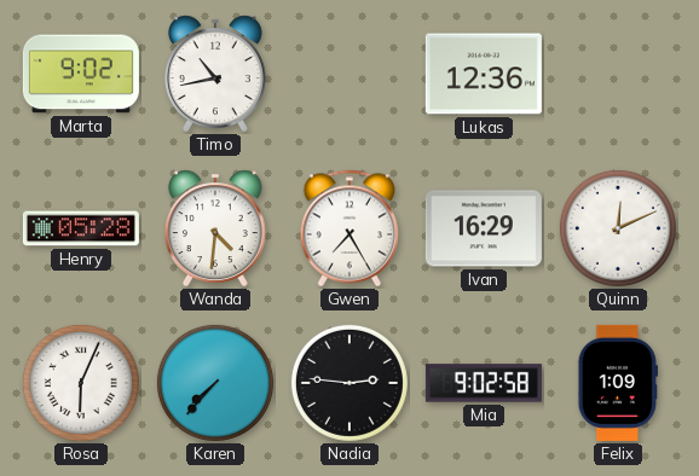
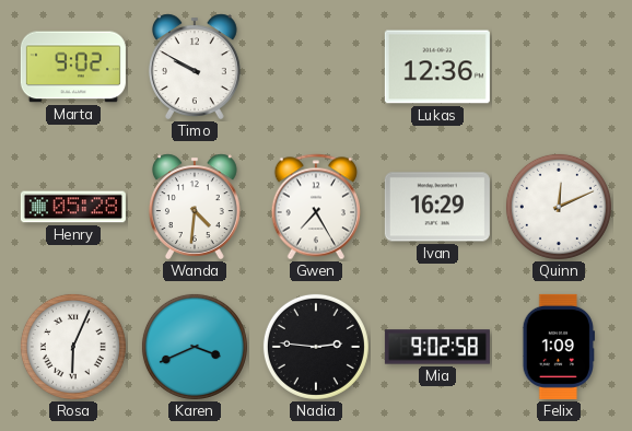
Timo: 10:43 -> 9:50
Karen: 7:37 -> 3:41
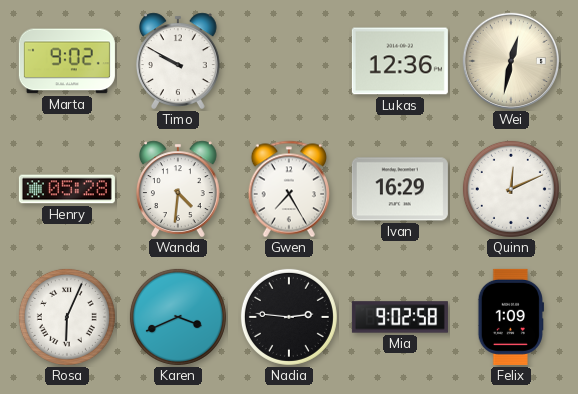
Wei: none -> 12:32
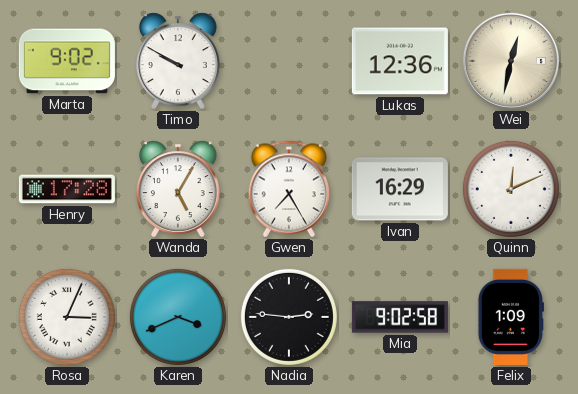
Henry: 05:28 -> 17:28
Wanda: 4:31 -> 5:05
Rosa: 6:04 -> 3:04
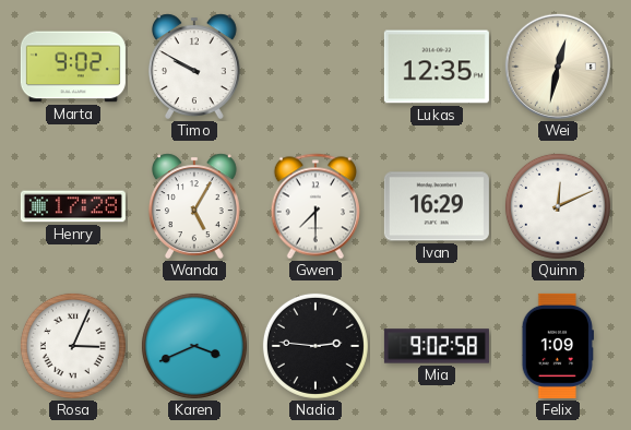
Lukas: 12:36 -> 12:35
Gwen: 7:25 -> 7:30
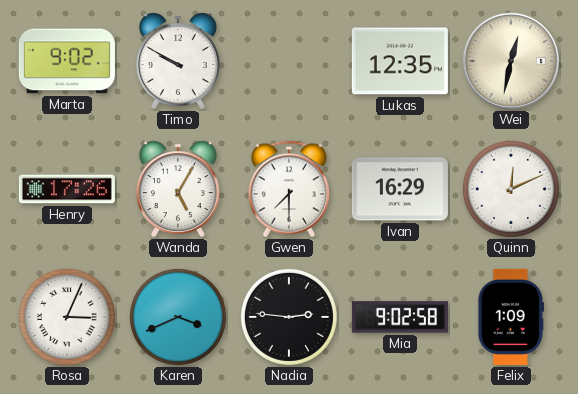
Henry: 17:28 -> 17:26
